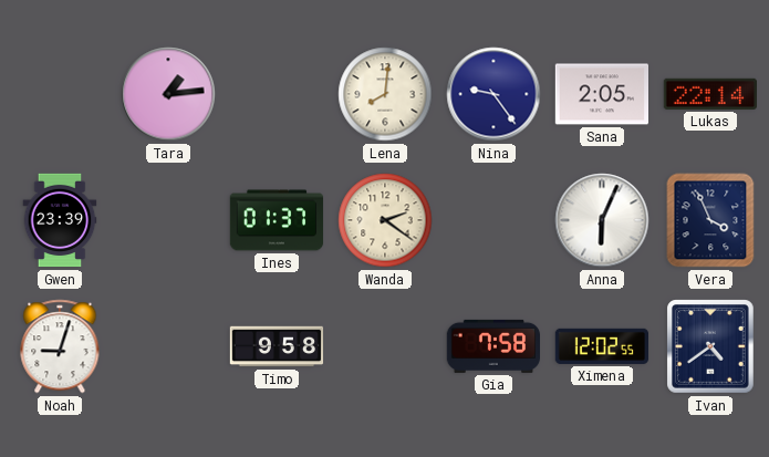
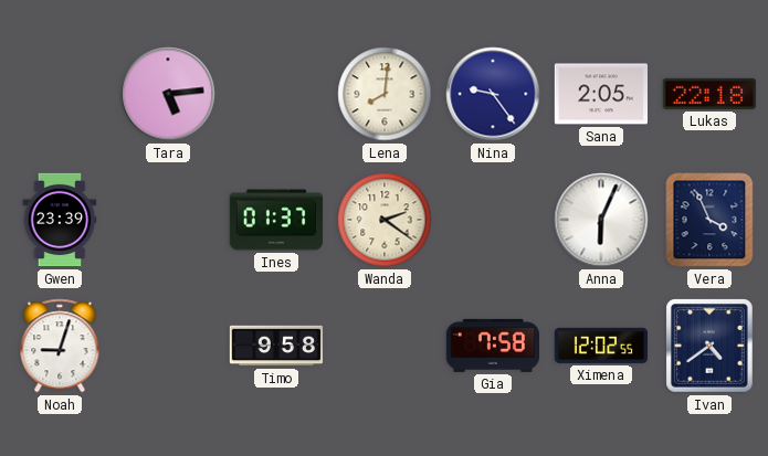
Tara: 1:14 -> 5:14
Lukas: 22:14 -> 22:18
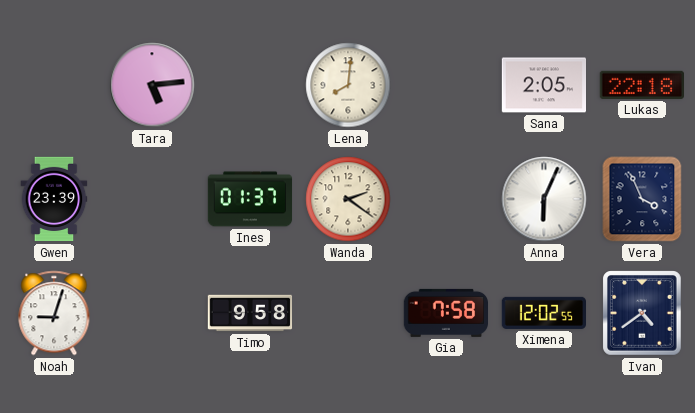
Nina: 9:24 -> none
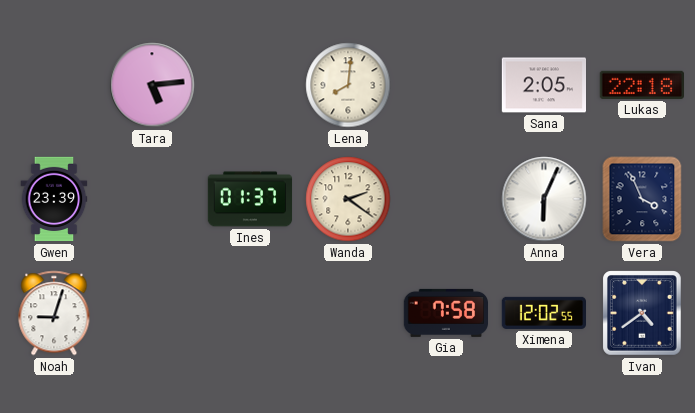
Timo: 9:58 -> none
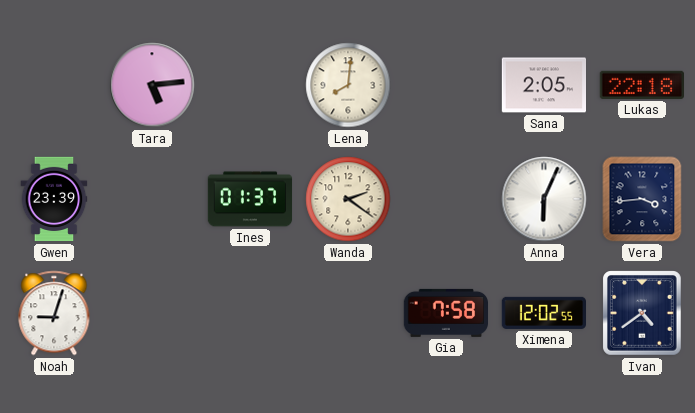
Vera: 3:56 -> 3:44
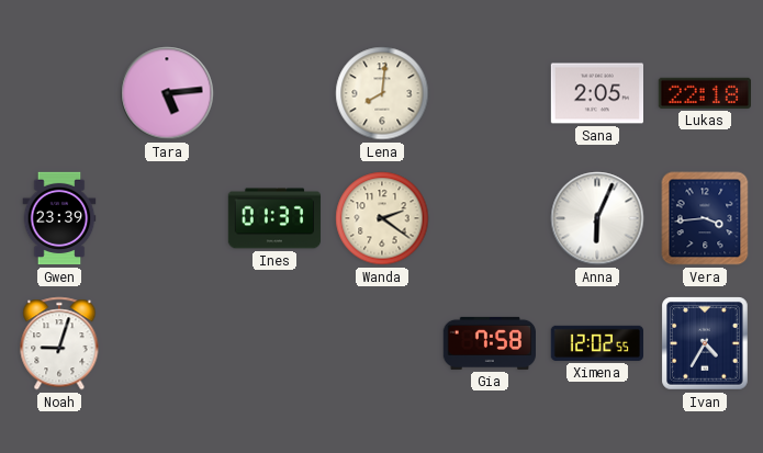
Ivan: 4:39 -> 4:35
